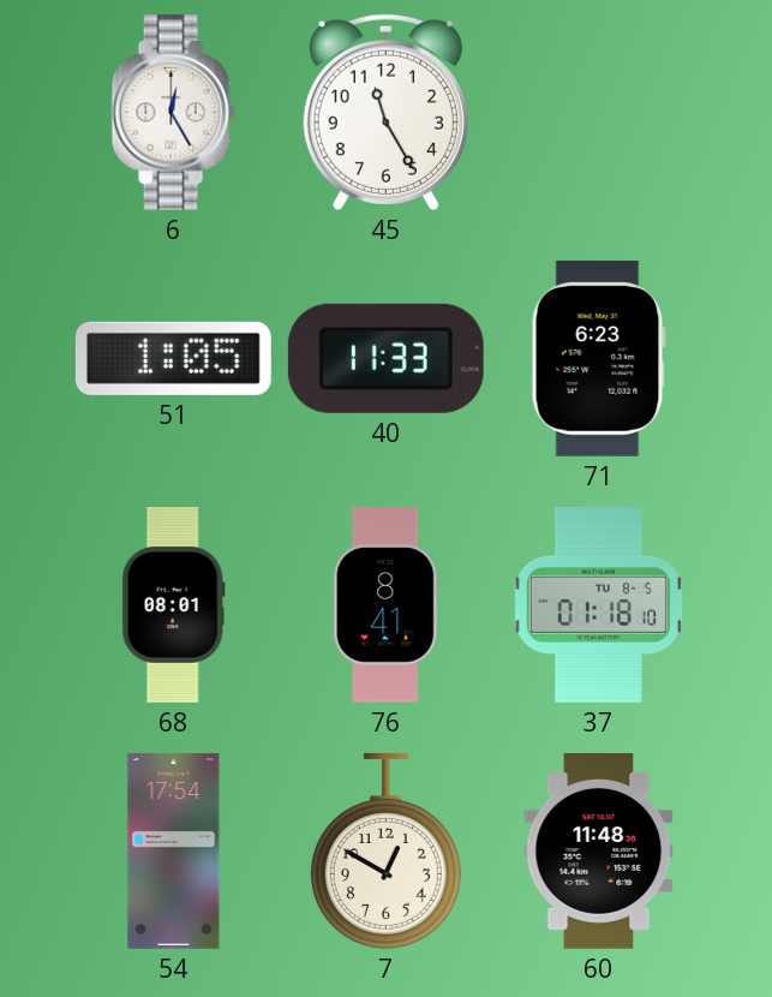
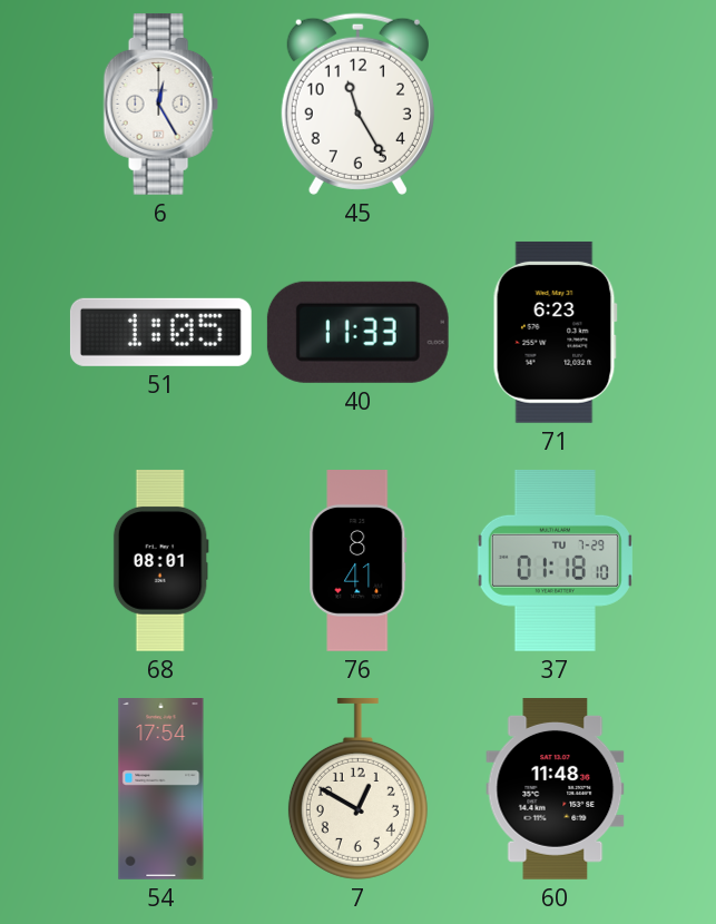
37 date: TU 8-5 -> TU 7-29
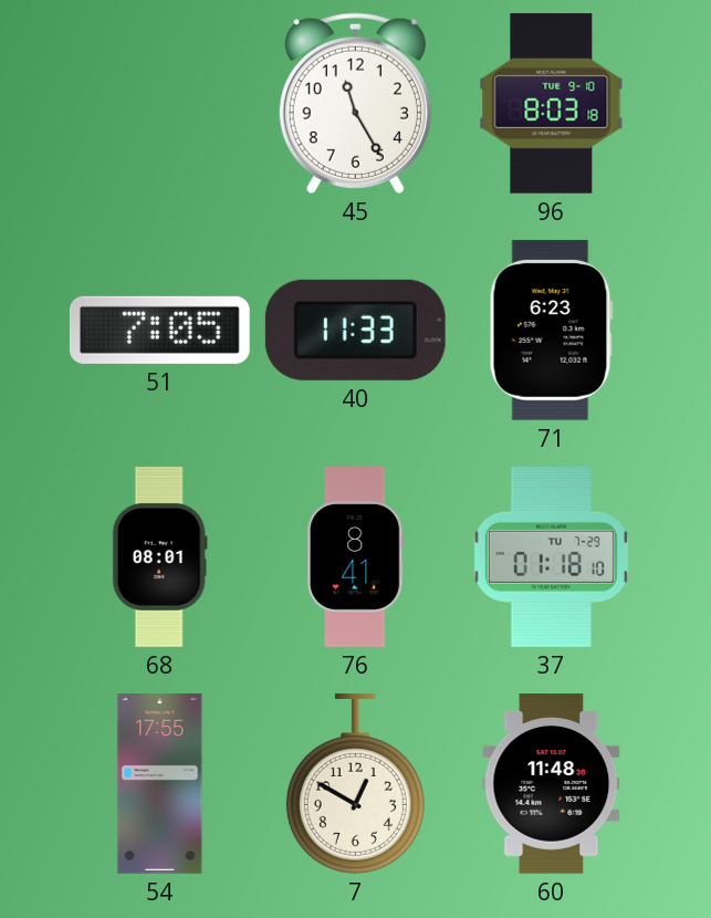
6: 12:25 -> none
96: none -> 8:03
51: 1:05 -> 7:05
54: 17:54 -> 17:55
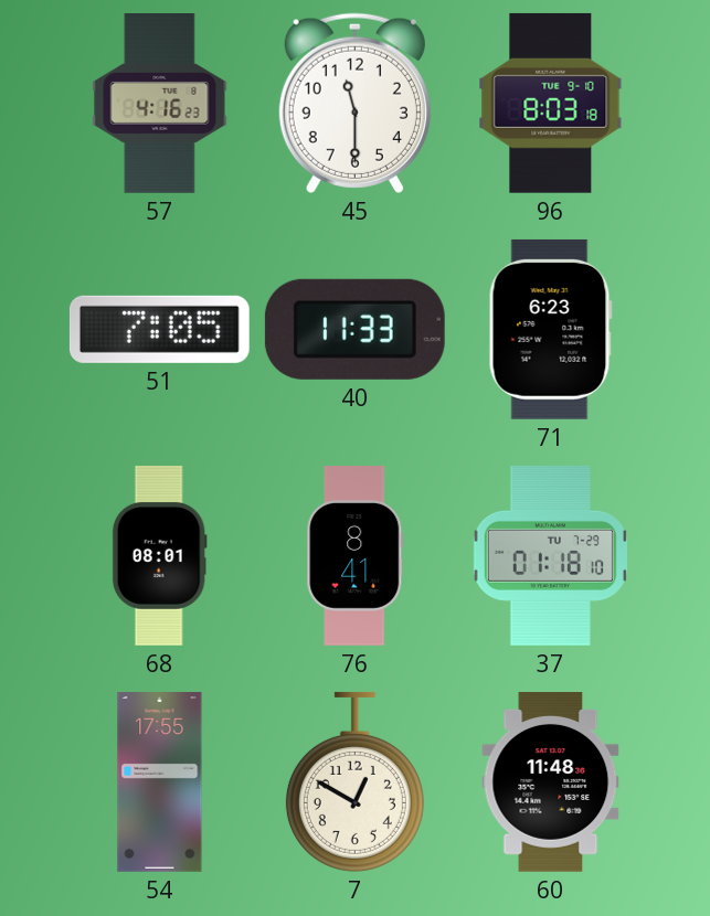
57: none -> 4:16
45: 11:25 -> 11:30
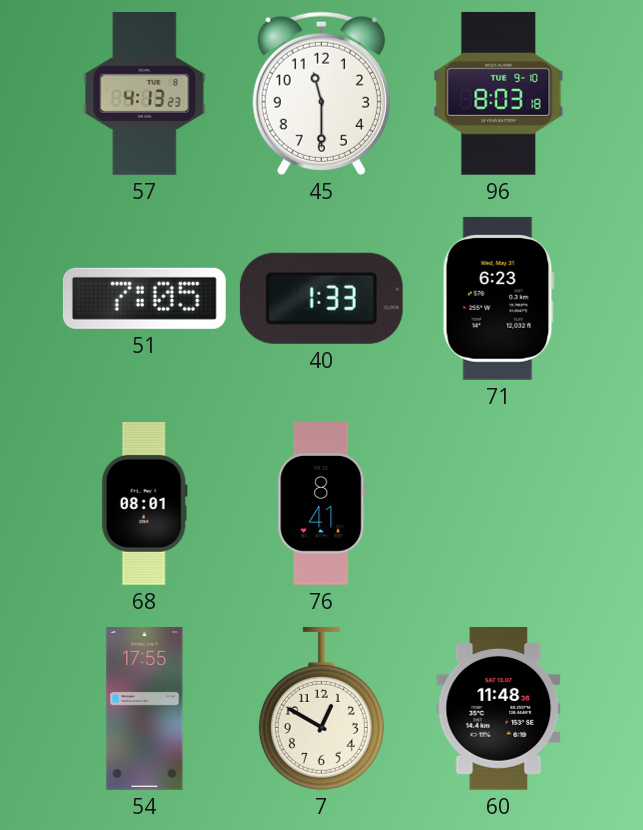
57: 4:16 -> 4:13
40: 11:33 -> 1:33
37: 01:18 -> none
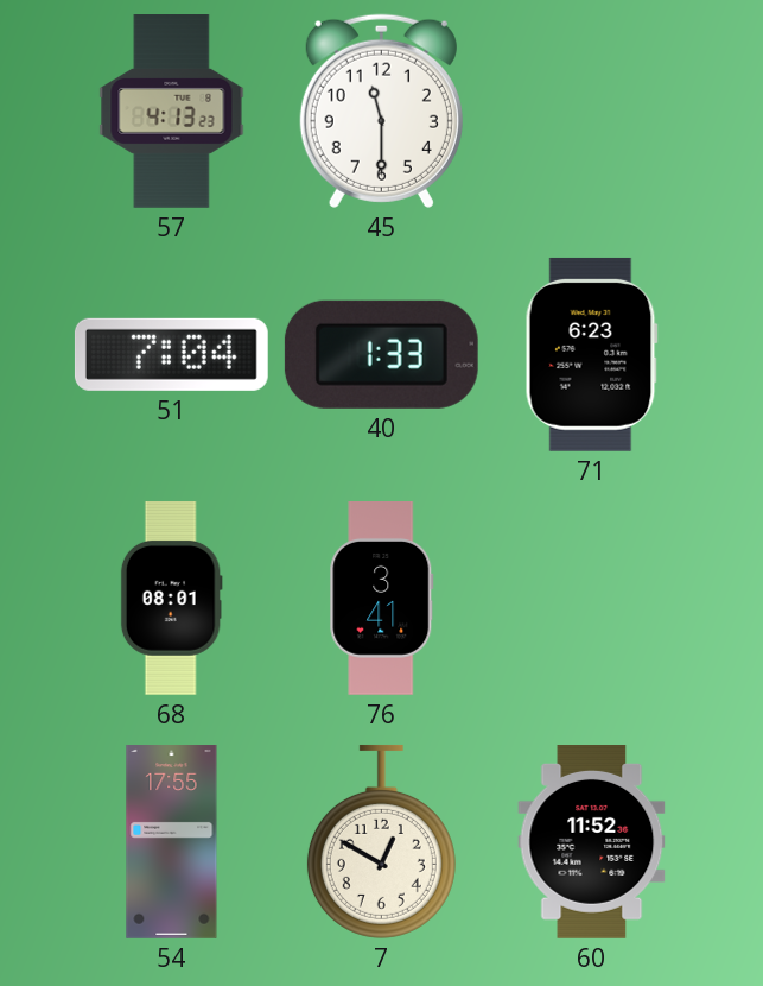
96: 8:03 -> none
51: 7:05 -> 7:04
76: 8:41 -> 3:41
60: 11:48 -> 11:52
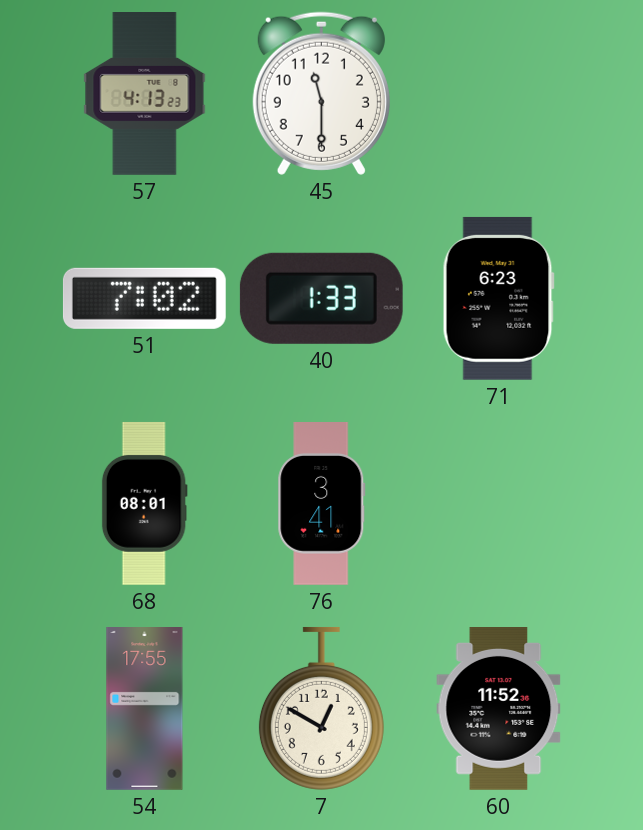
51: 7:04 -> 7:02
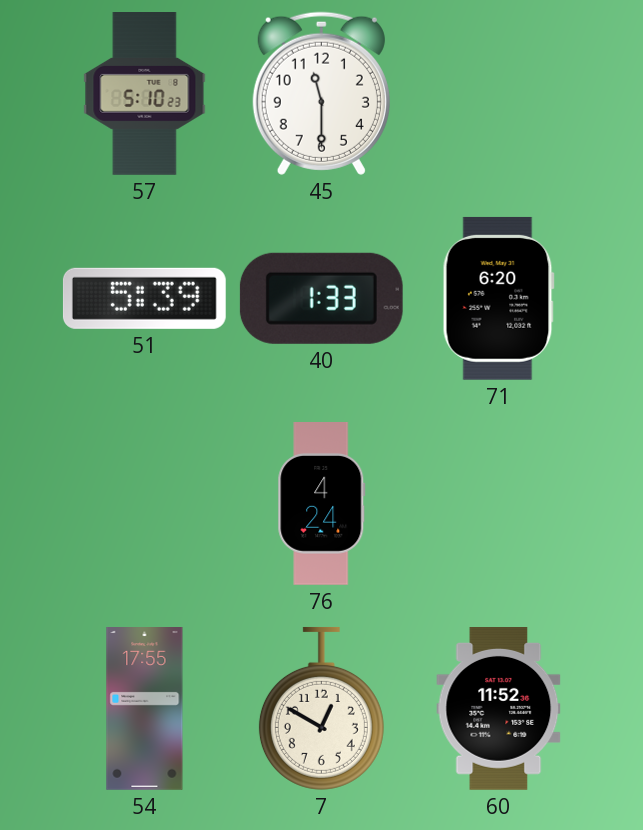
57: 4:13 -> 5:10
51: 7:02 -> 5:39
71: 6:23 -> 6:20
68: 08:01 -> none
76: 3:41 -> 4:24
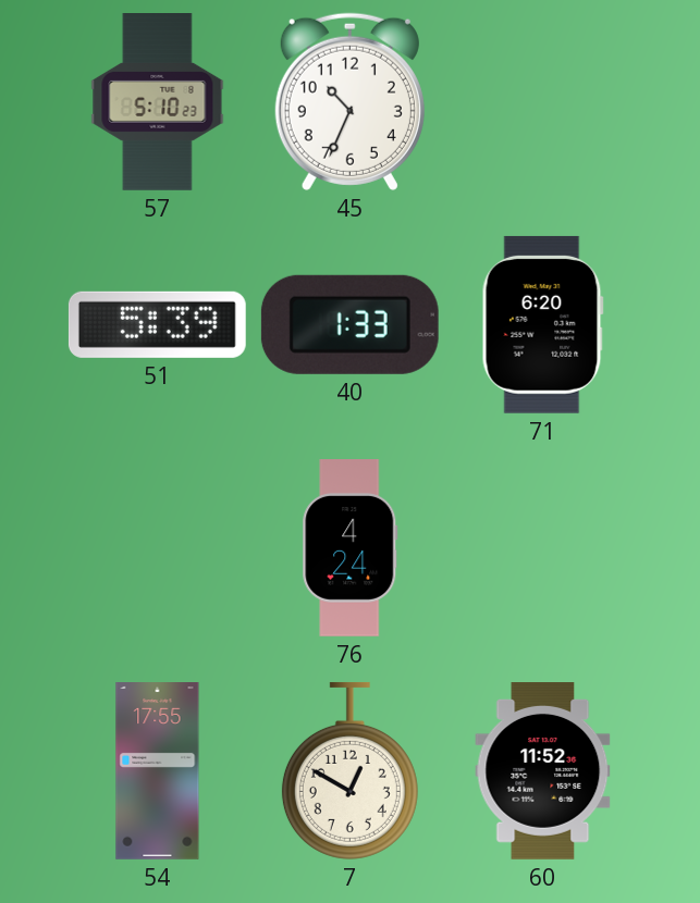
45: 11:30 -> 10:34
